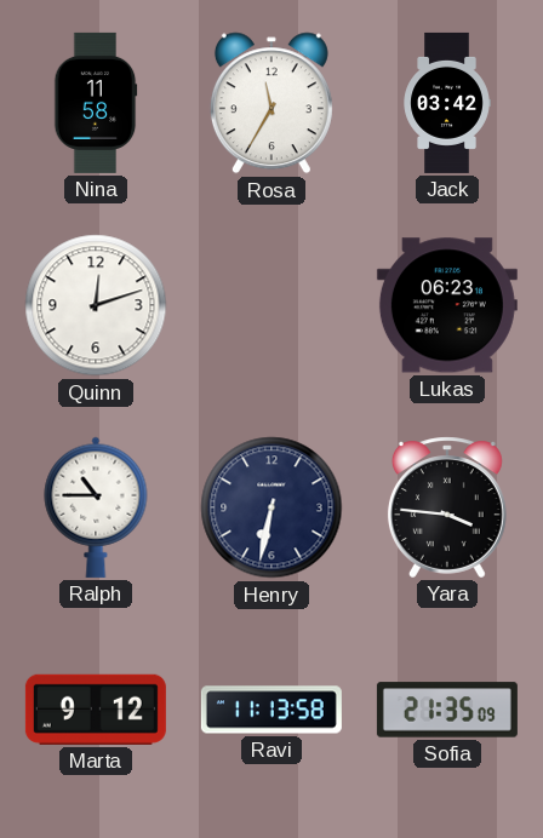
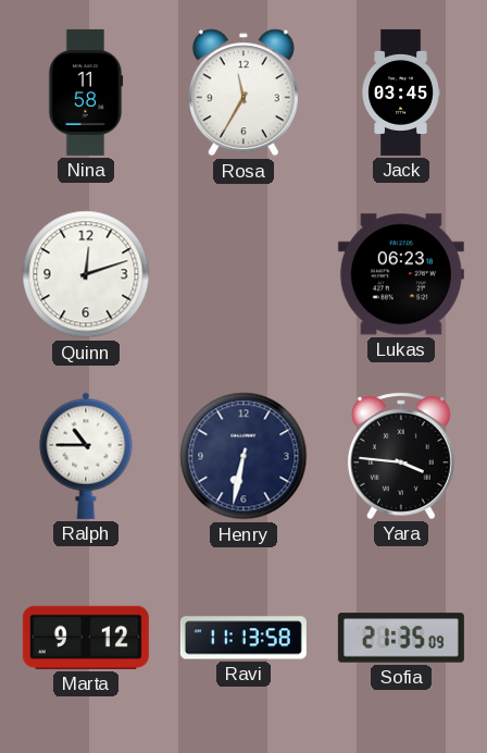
Jack: 03:42 -> 03:45
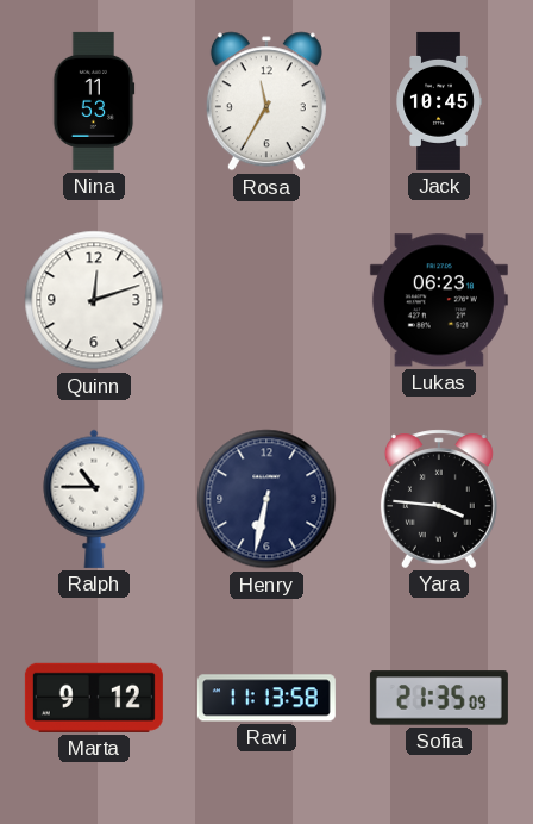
Nina: 11:58 -> 11:53
Jack: 03:45 -> 10:45
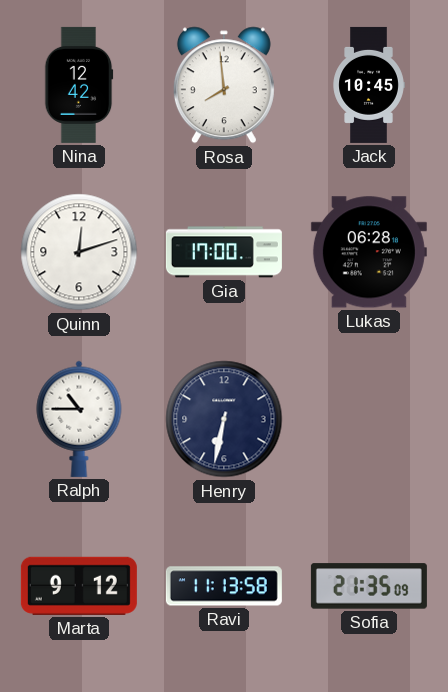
Nina: 11:53 -> 12:42
Rosa: 11:35 -> 7:59
Gia: none -> 17:00
Lukas: 06:23 -> 06:28
Yara: 3:46 -> none
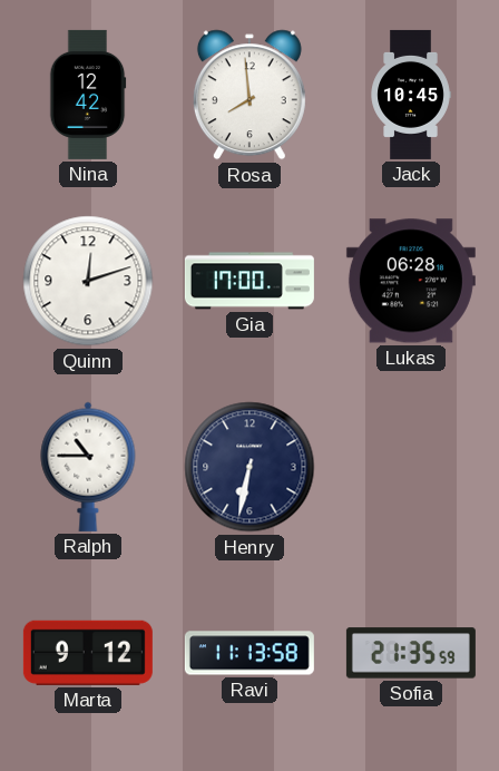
Sofia: 21:35:09 -> 21:35:59
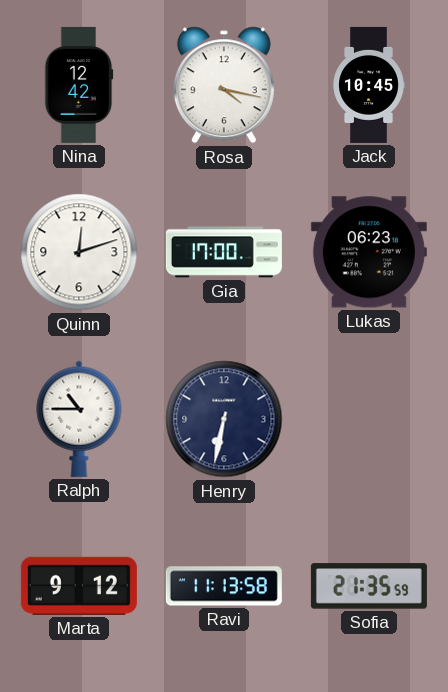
Rosa: 7:59 -> 4:17
Lukas: 06:28 -> 06:23
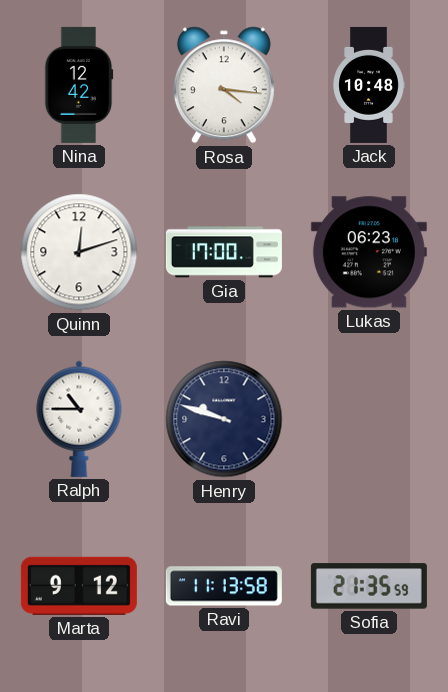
Rosa: 4:17 -> 4:16
Jack: 10:45 -> 10:48
Henry: 6:32 -> 9:48
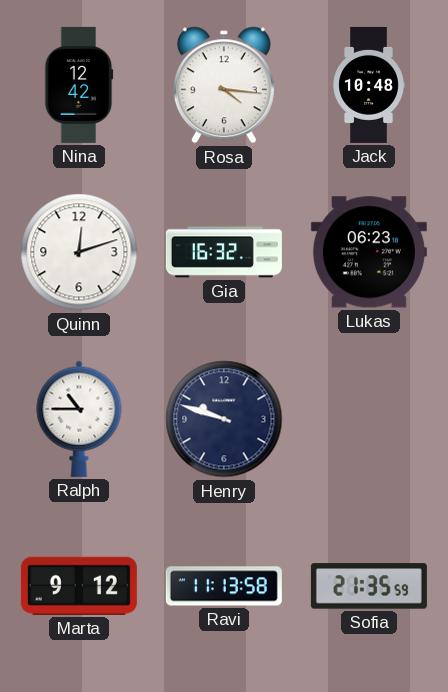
Gia: 17:00 -> 16:32
